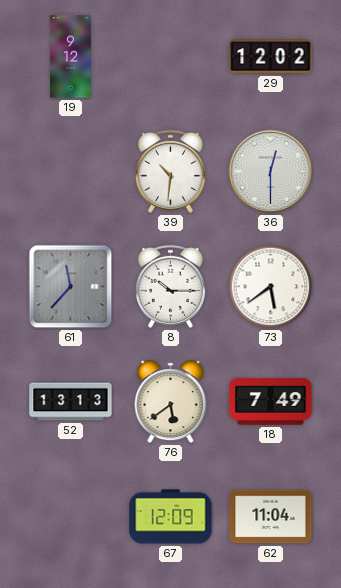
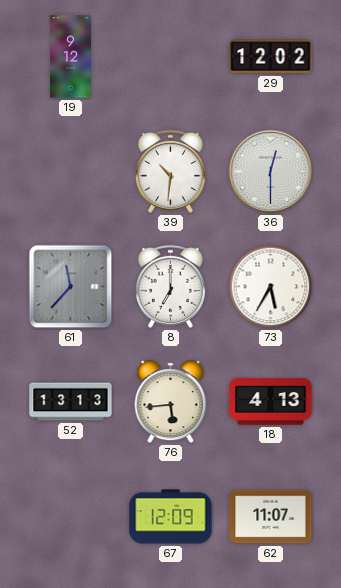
8: 10:15 -> 7:00
73: 5:39 -> 5:35
76: 5:39 -> 5:44
18: 7:49 -> 4:13
62: 11:04 -> 11:07
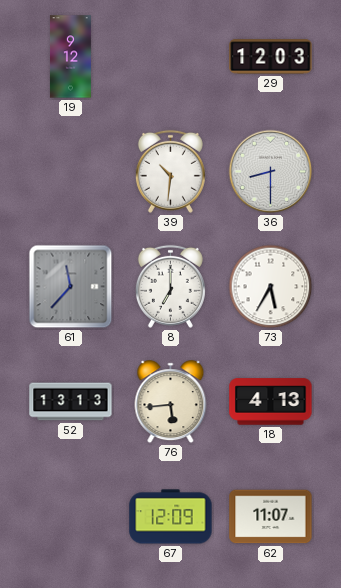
29: 12:02 -> 12:03
36: 12:30 -> 8:30
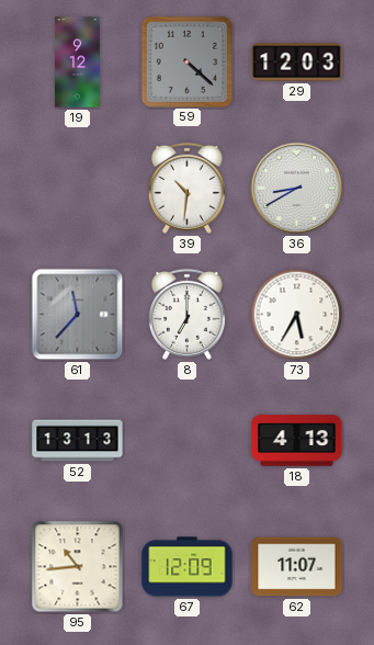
59: none -> 4:22
36: 8:30 -> 8:40
76: 5:44 -> none
95: none -> 10:44
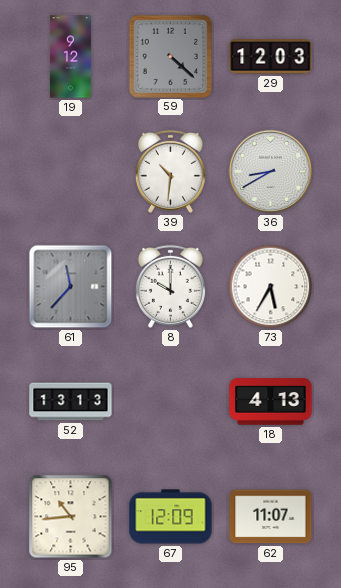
8: 7:00 -> 10:00
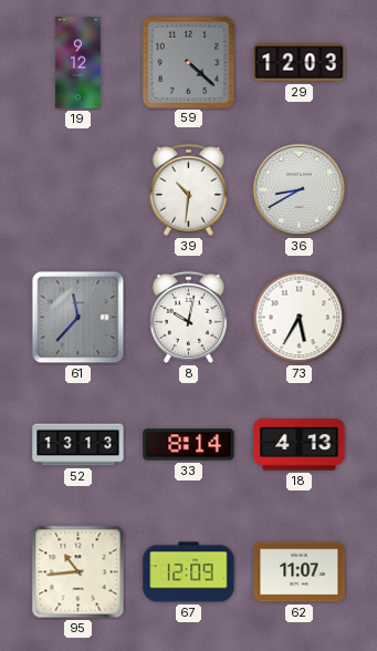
8: 10:00 -> 10:02
33: none -> 8:14
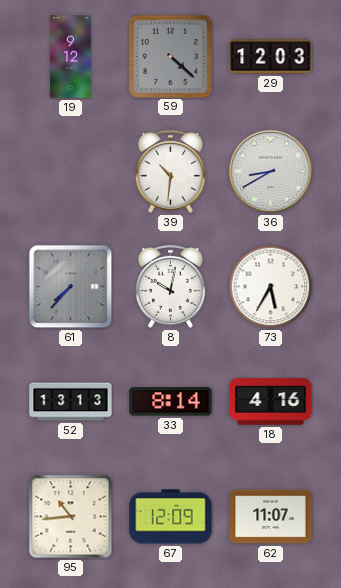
61: 11:37 -> 7:37
18: 4:13 -> 4:16
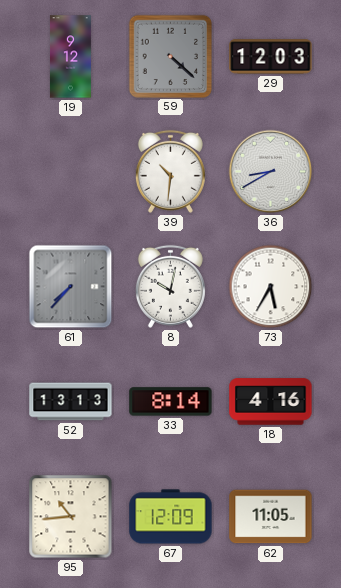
62: 11:07 -> 11:05
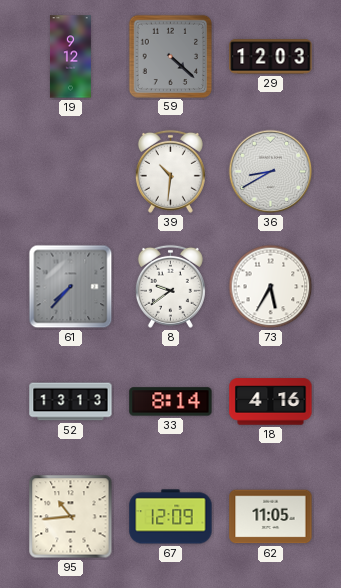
8: 10:02 -> 9:39
